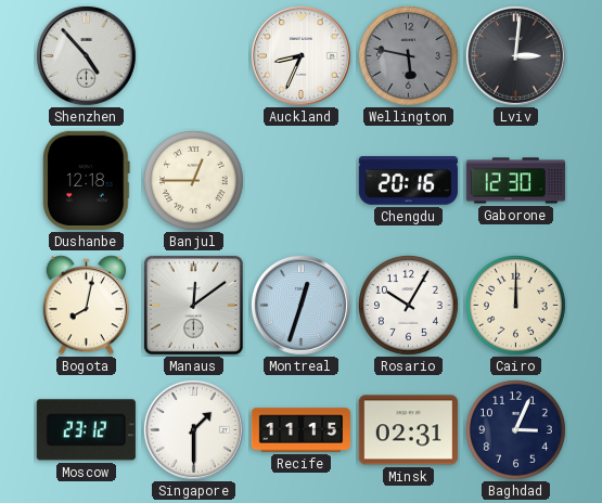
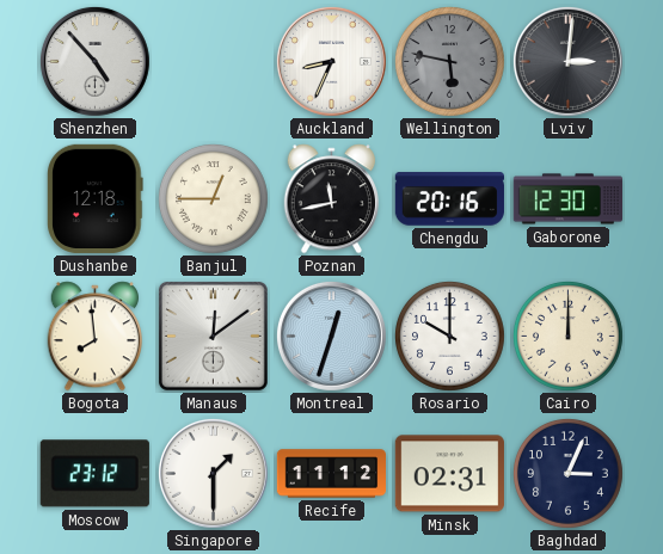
Poznan: none -> 11:43
Bogota: 8:02 -> 7:59
Rosario: 10:05 -> 10:00
Recife: 11:15 -> 11:12
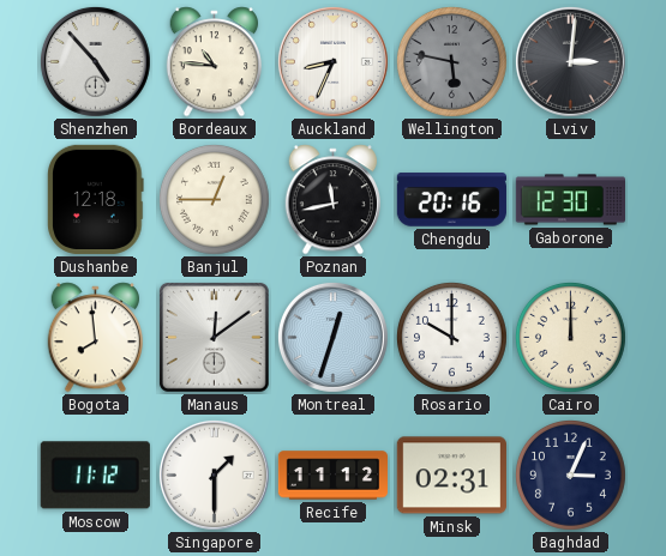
Bordeaux: none -> 10:46
Moscow: 23:12 -> 11:12
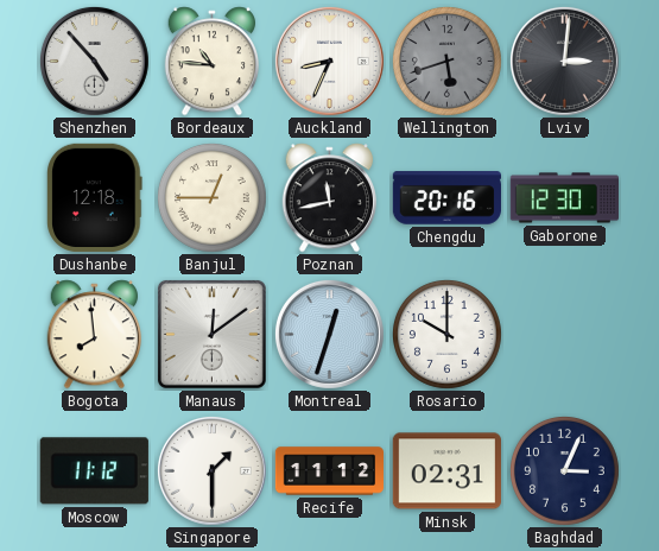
Wellington: 5:47 -> 5:42
Cairo: 12:00 -> none
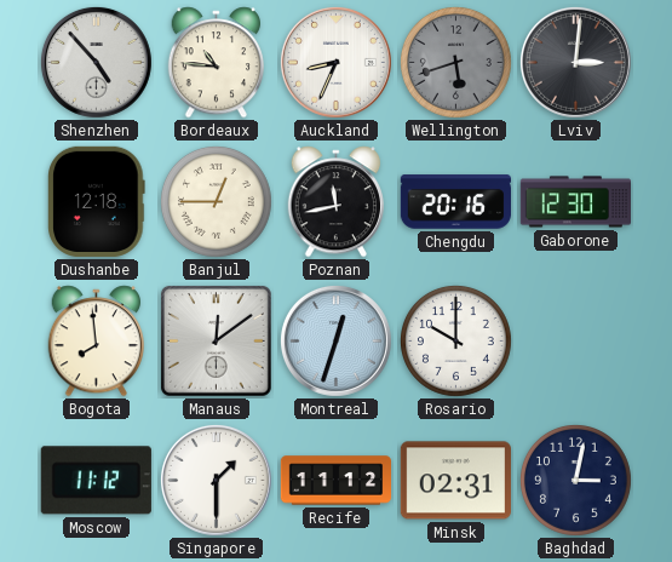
Baghdad: 3:04 -> 3:02
